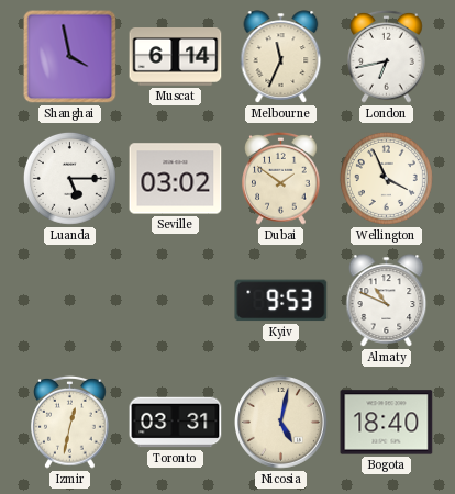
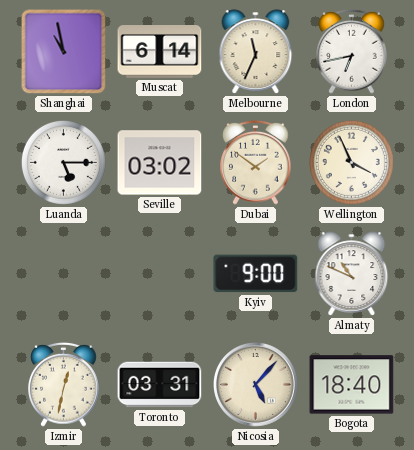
Shanghai: 3:58 -> 10:58
Kyiv: 9:53 -> 9:00
Nicosia: 5:02 -> 5:07
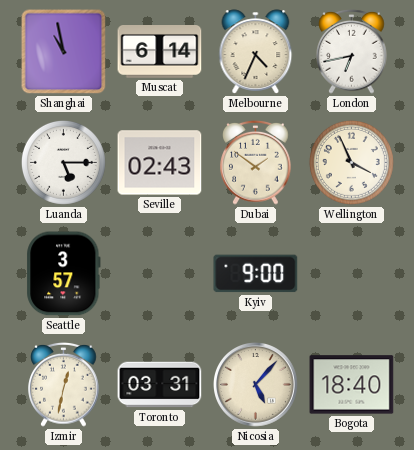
Melbourne: 11:34 -> 4:34
Seville: 03:02 -> 02:43
Seattle: none -> 3:57
Almaty: 10:49 -> none
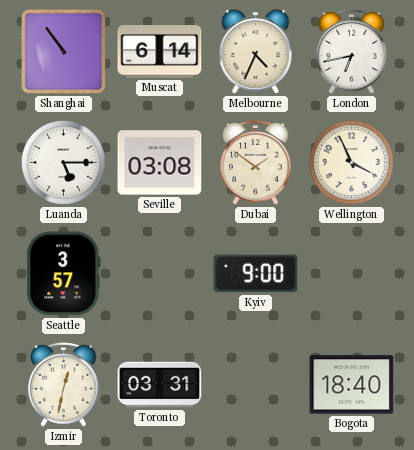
Shanghai: 10:58 -> 10:54
Seville: 02:43 -> 03:08
Nicosia: 5:07 -> none
